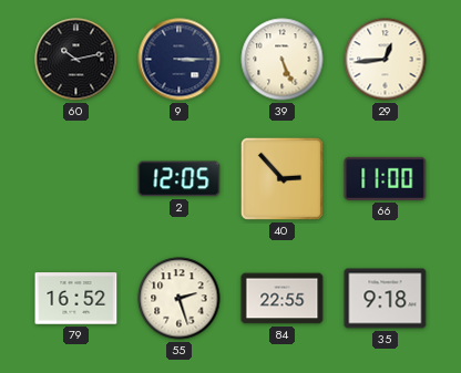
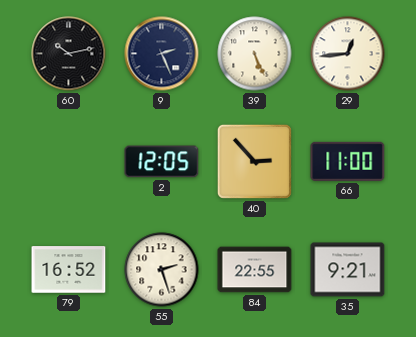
9: 3:15 -> 2:26
35: 9:18 -> 9:21
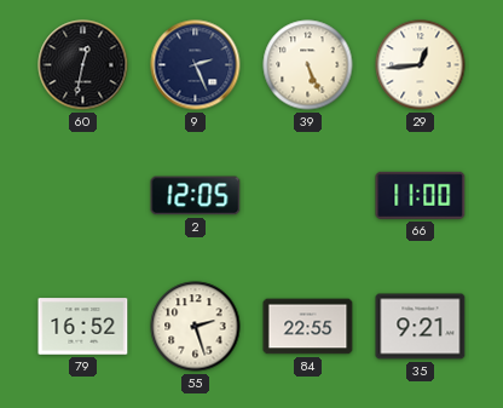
60: 10:13 -> 12:32
40: 2:53 -> none
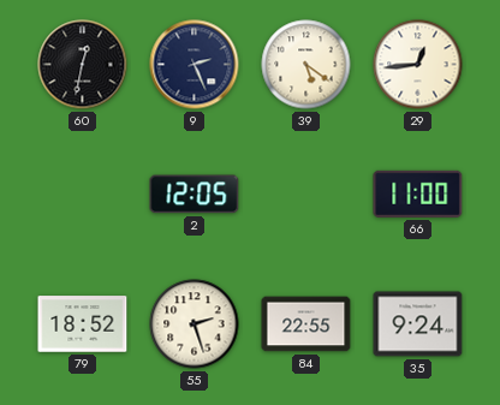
39: 5:26 -> 5:21
79: 16:52 -> 18:52
35: 9:21 -> 9:24
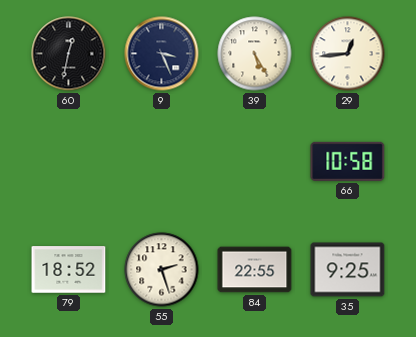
9: 2:26 -> 3:26
39: 5:21 -> 5:25
2: 12:05 -> none
66: 11:00 -> 10:58
35: 9:24 -> 9:25
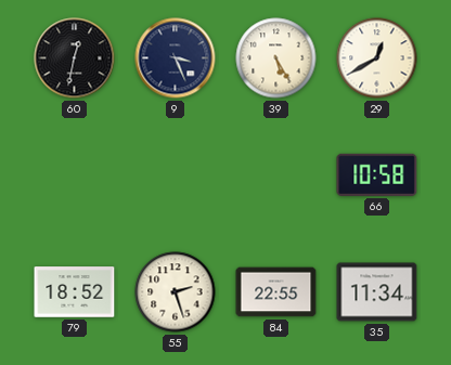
29: 12:44 -> 12:40
35: 9:25 -> 11:34
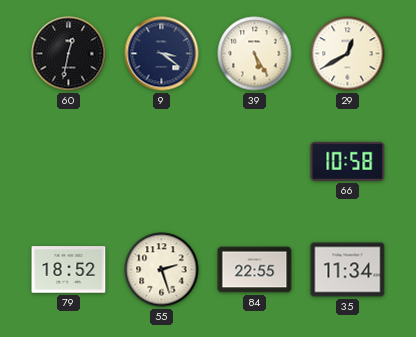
9: 3:26 -> 3:21
